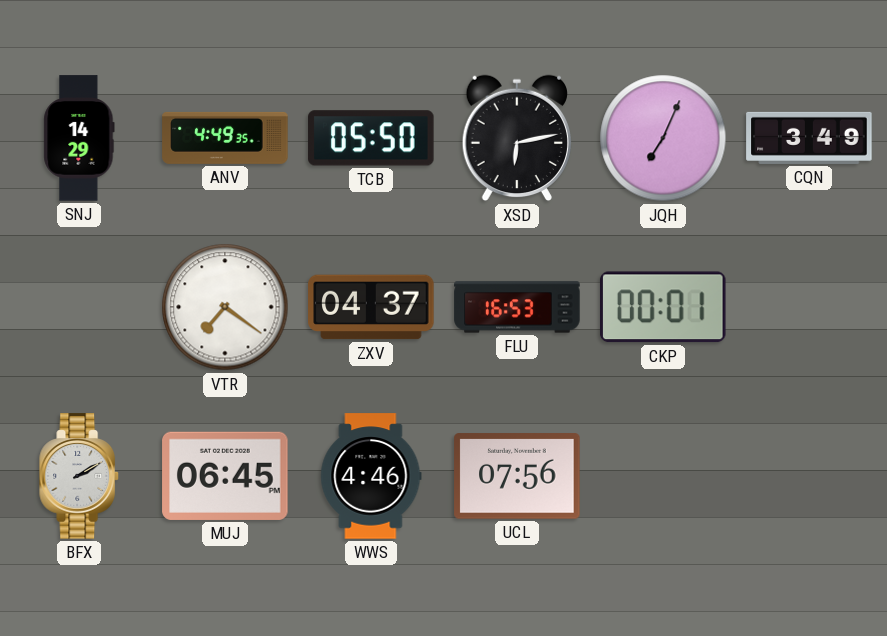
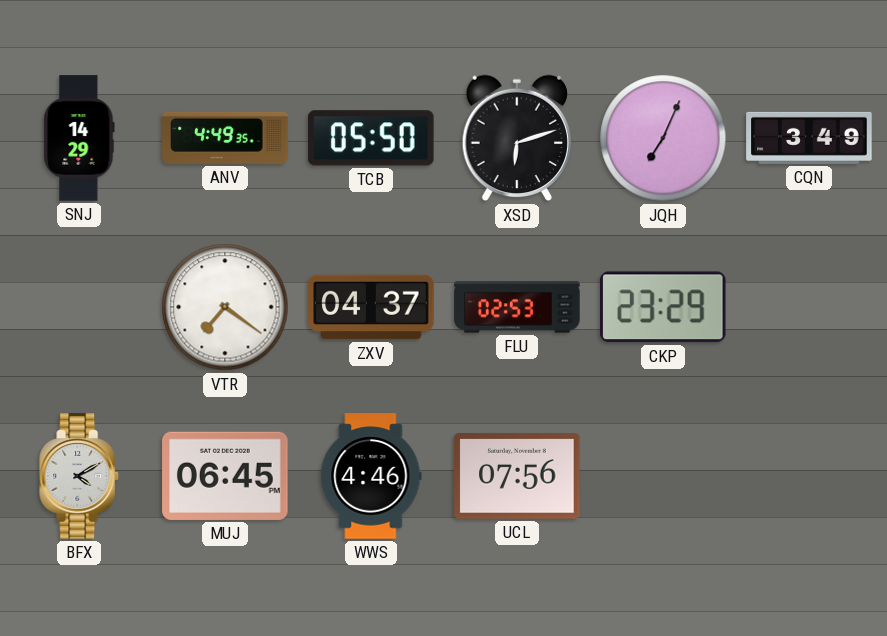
XSD: 6:13 -> 6:12
FLU: 16:53 -> 02:53
CKP: 00:01 -> 23:29
BFX: 2:10 -> 4:10
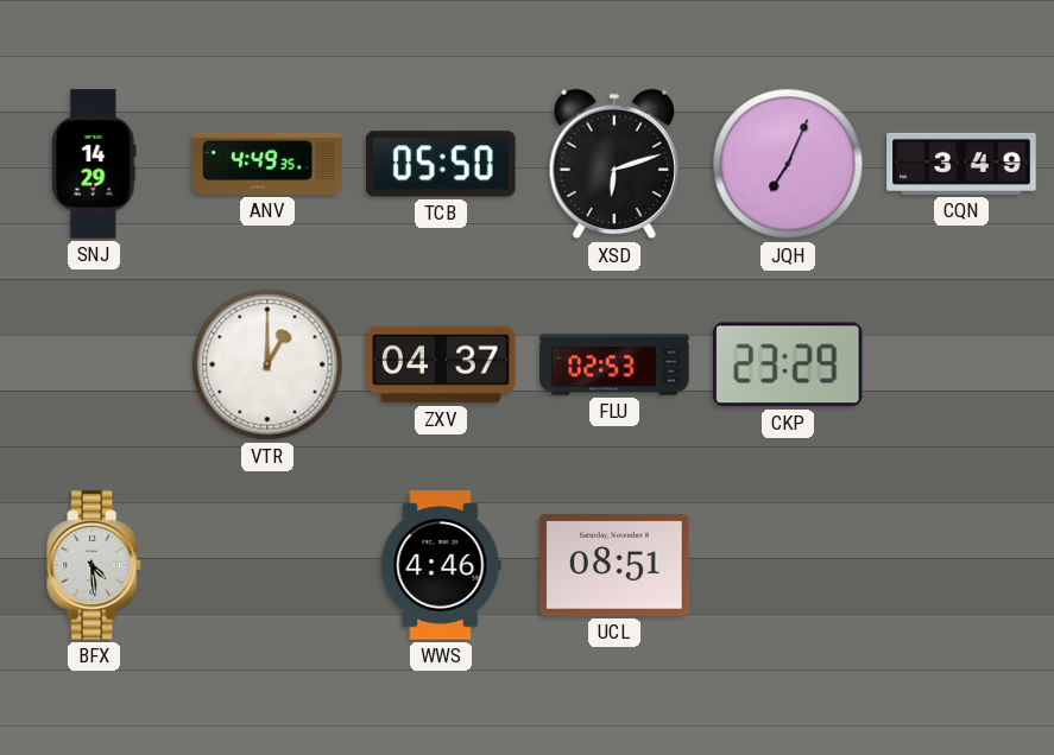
VTR: 7:21 -> 1:00
BFX: 4:10 -> 4:29
MUJ: 06:45 -> none
UCL: 07:56 -> 08:51
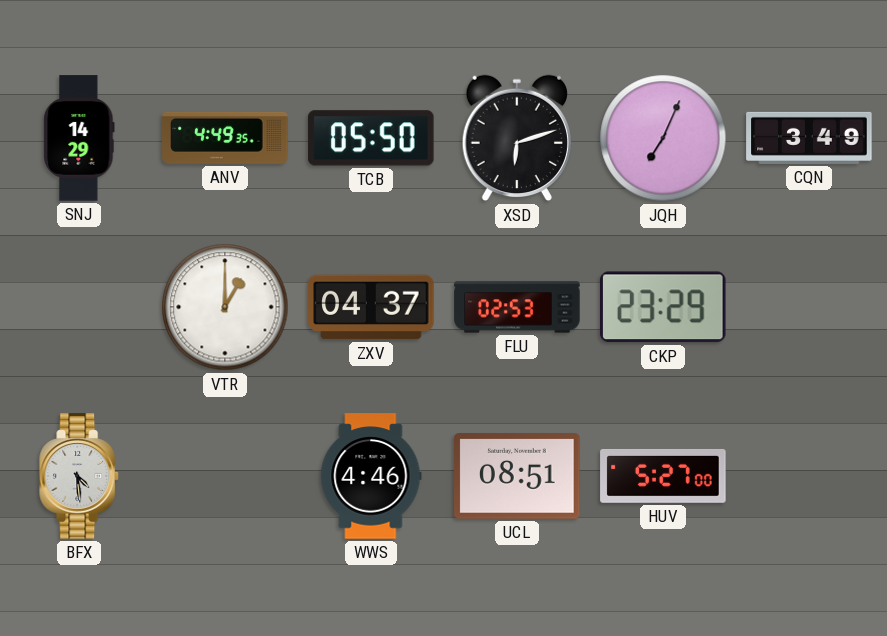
HUV: none -> 5:27
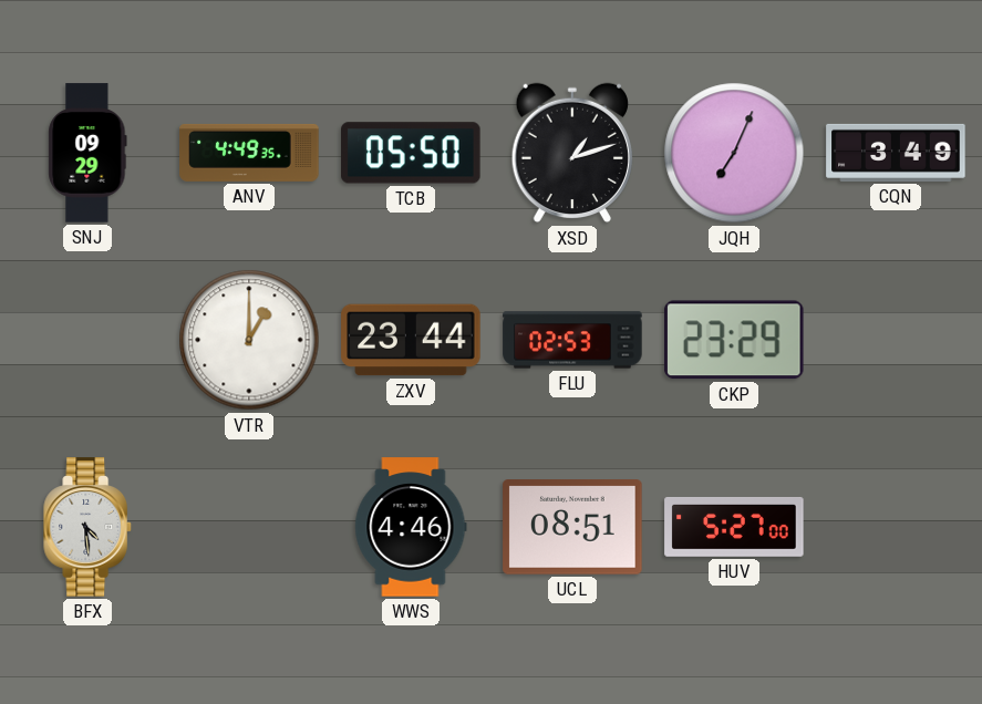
SNJ: 14:29 -> 09:29
XSD: 6:12 -> 1:12
ZXV: 04:37 -> 23:44
